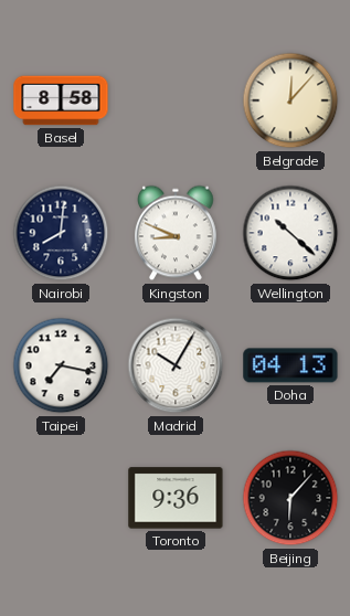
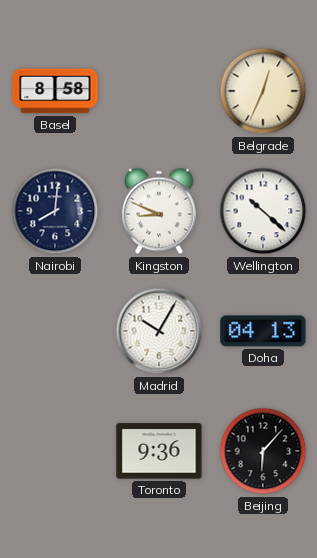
Belgrade: 12:07 -> 12:34
Taipei: 7:17 -> none
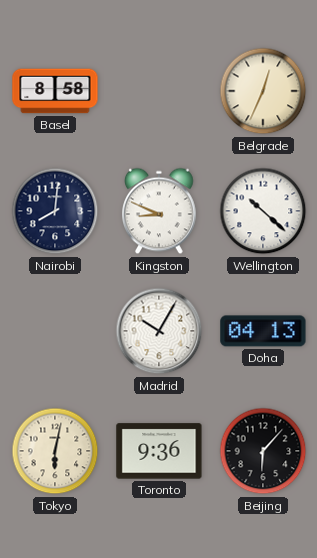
Tokyo: none -> 6:02
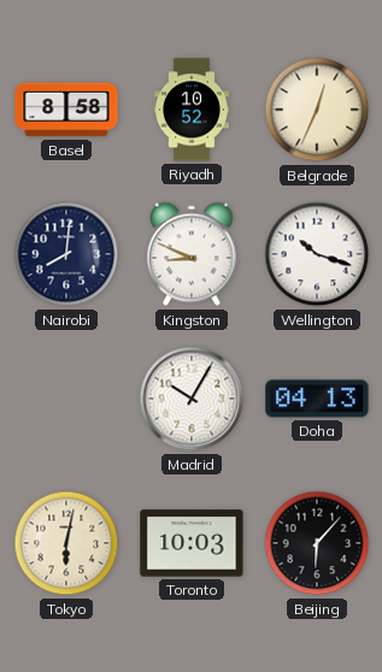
Riyadh: none -> 10:52
Wellington: 10:22 -> 10:18
Toronto: 9:36 -> 10:03
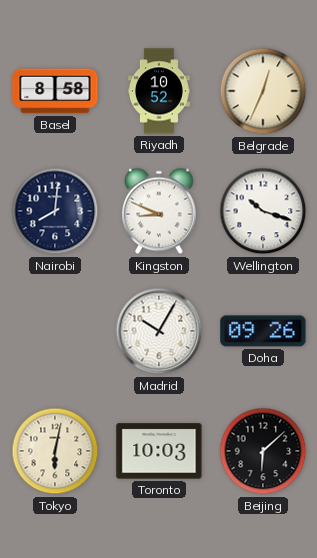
Doha: 04:13 -> 09:26
Beijing: 6:07 -> 6:08
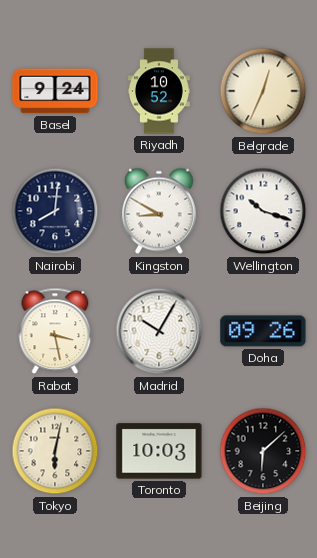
Basel: 8:58 -> 9:24
Kingston: 8:49 -> 8:50
Rabat: none -> 3:28
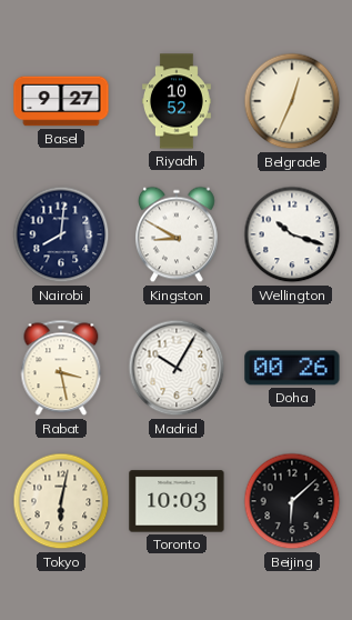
Basel: 9:24 -> 9:27
Doha: 09:26 -> 00:26
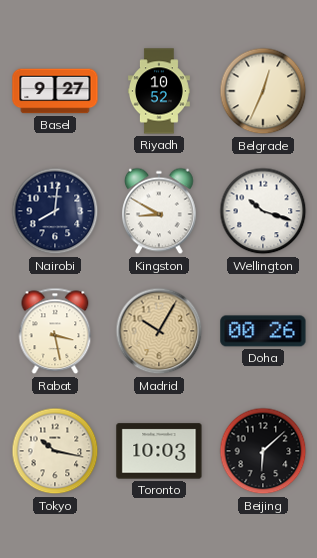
Madrid dial: white -> champagne
Tokyo: 6:02 -> 10:17
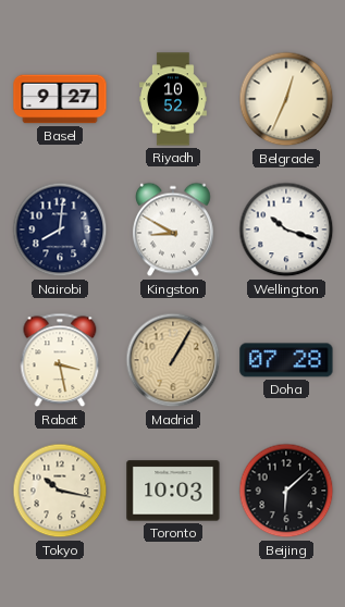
Madrid: 10:05 -> 1:05
Doha: 00:26 -> 07:28
